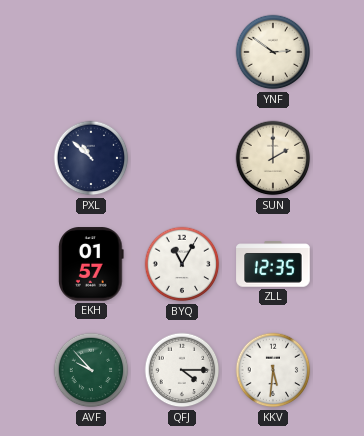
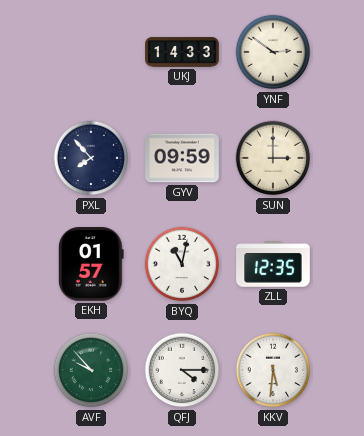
UKJ: none -> 14:33
PXL: 10:52 -> 7:53
GYV: none -> 09:59
SUN: 2:00 -> 3:00
BYQ: 11:05 -> 11:02
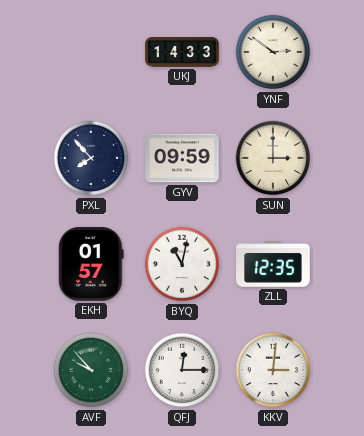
QFJ: 4:15 -> 12:15
KKV: 5:31 -> 3:01
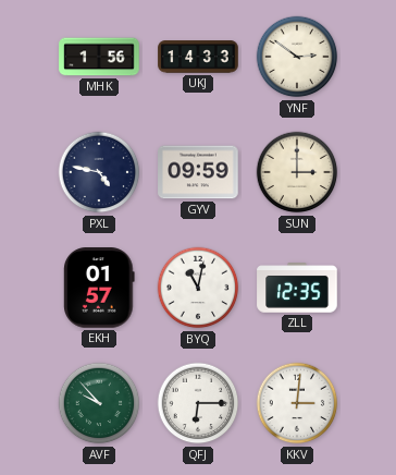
MHK: none -> 1:56
PXL: 7:53 -> 4:47
QFJ: 12:15 -> 6:15
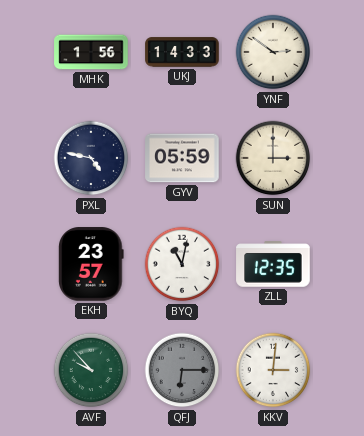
GYV: 09:59 -> 05:59
EKH: 01:57 -> 23:57
QFJ dial: white -> grey
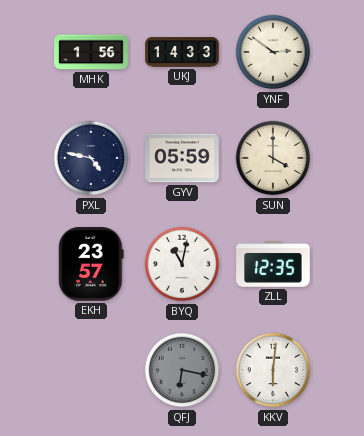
SUN: 3:00 -> 4:00
AVF: 9:53 -> none
QFJ: 6:15 -> 6:17
KKV: 3:01 -> 6:01
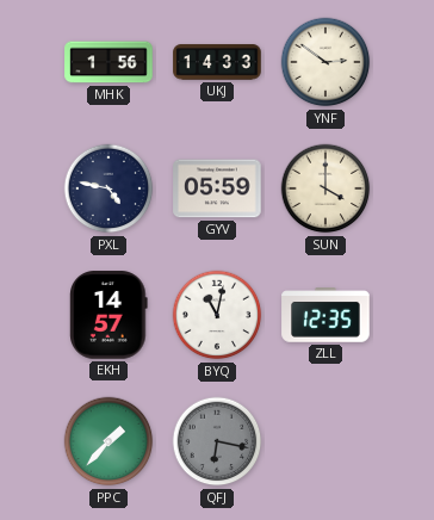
EKH: 23:57 -> 14:57
PPC: none -> 1:37
KKV: 6:01 -> none
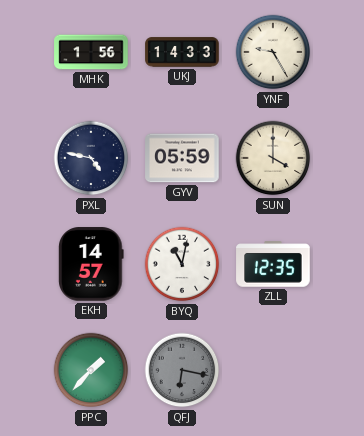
YNF: 2:51 -> 9:25
